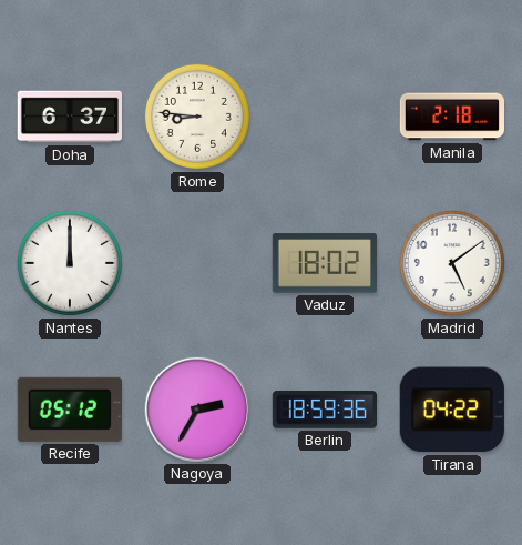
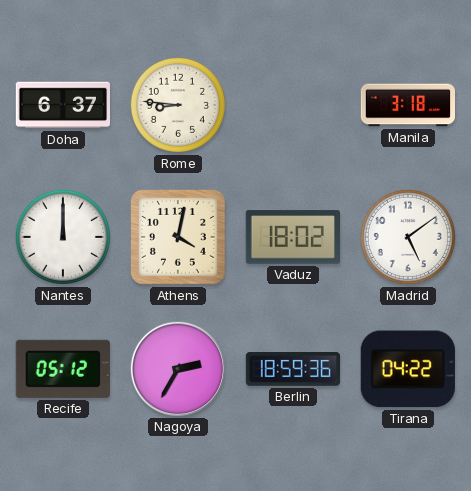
Manila: 2:18 -> 3:18
Athens: none -> 4:02
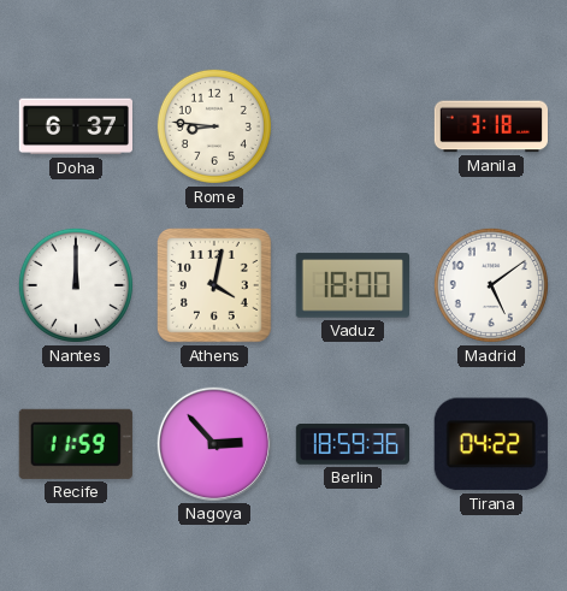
Vaduz: 18:02 -> 18:00
Recife: 05:12 -> 11:59
Nagoya: 2:35 -> 2:53
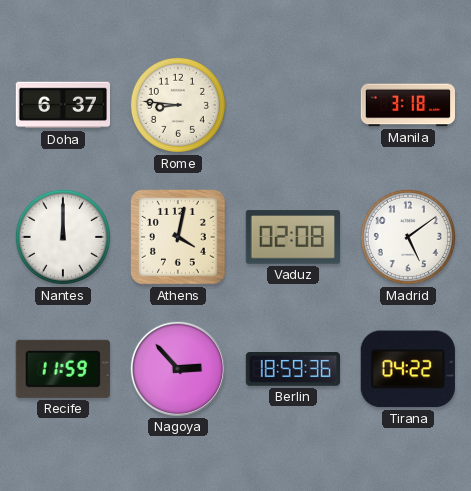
Vaduz: 18:00 -> 02:08
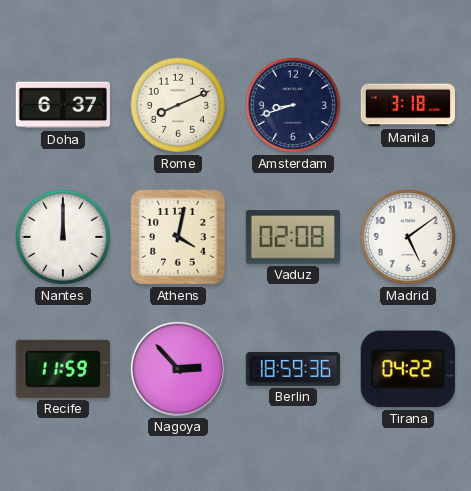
Rome: 8:46 -> 8:11
Amsterdam: none -> 8:42
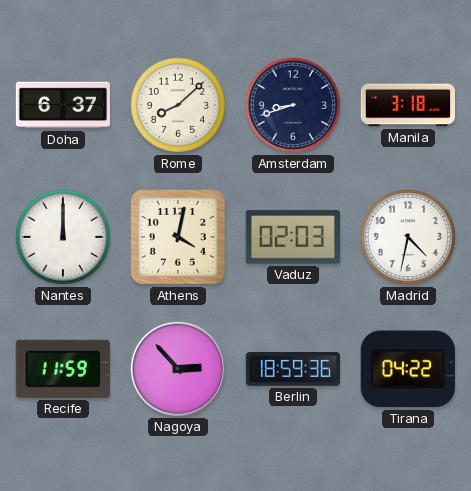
Rome: 8:11 -> 8:08
Vaduz: 02:08 -> 02:03
Madrid: 5:09 -> 4:32
